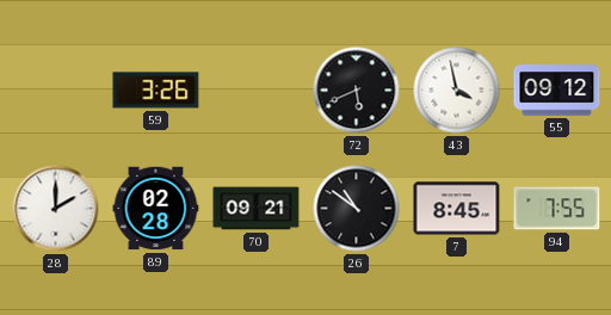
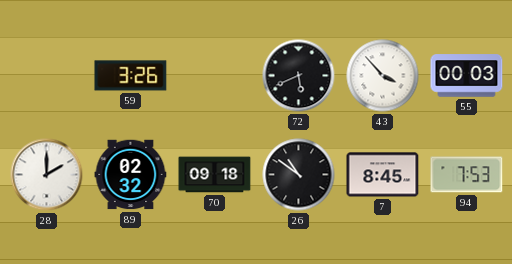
43: 3:58 -> 3:53
55: 09:12 -> 00:03
89: 02:28 -> 02:32
70: 09:21 -> 09:18
94: 7:55 -> 7:53
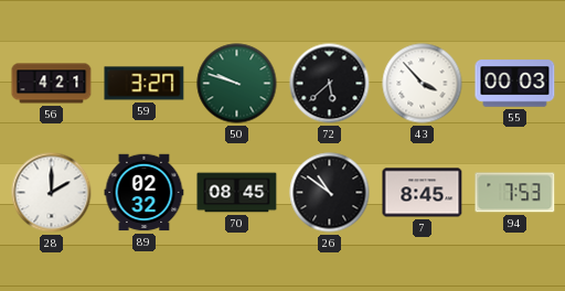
56: none -> 4:21
59: 3:26 -> 3:27
50: none -> 9:48
72: 5:41 -> 5:38
70: 09:18 -> 08:45
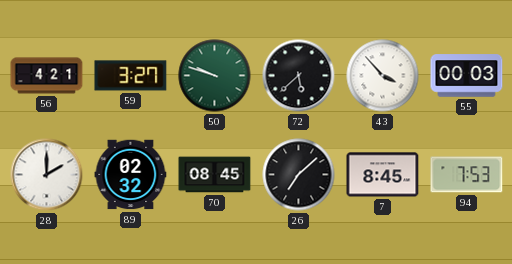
26: 10:51 -> 7:08
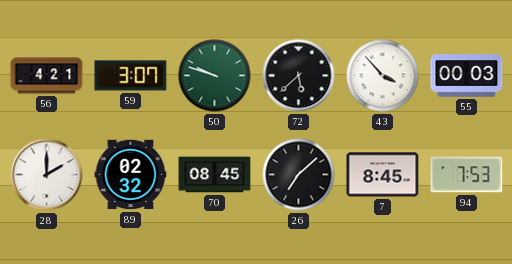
59: 3:27 -> 3:07
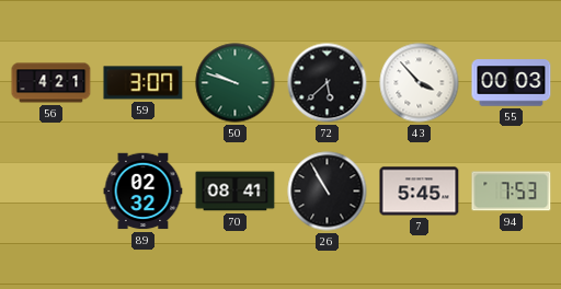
28: 2:00 -> none
70: 08:45 -> 08:41
26: 7:08 -> 10:55
7: 8:45 -> 5:45
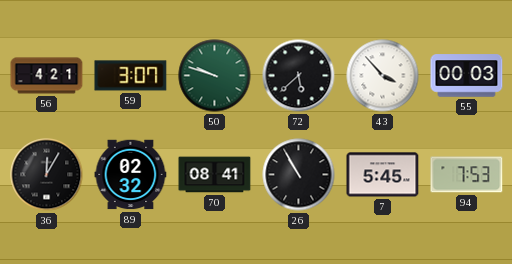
36: none -> 12:05
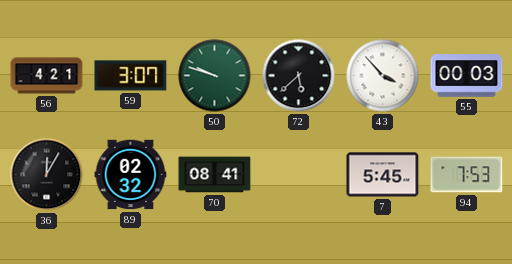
26: 10:55 -> none
